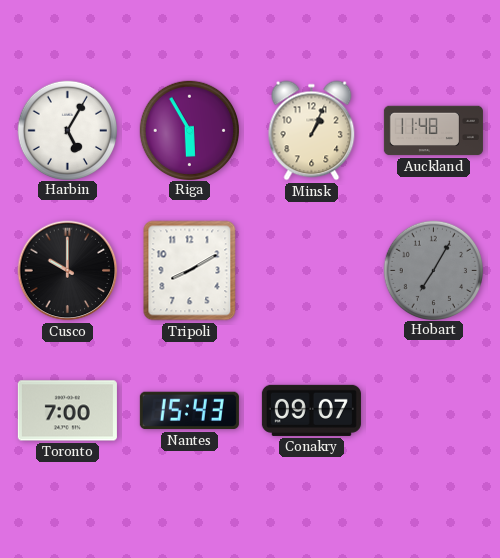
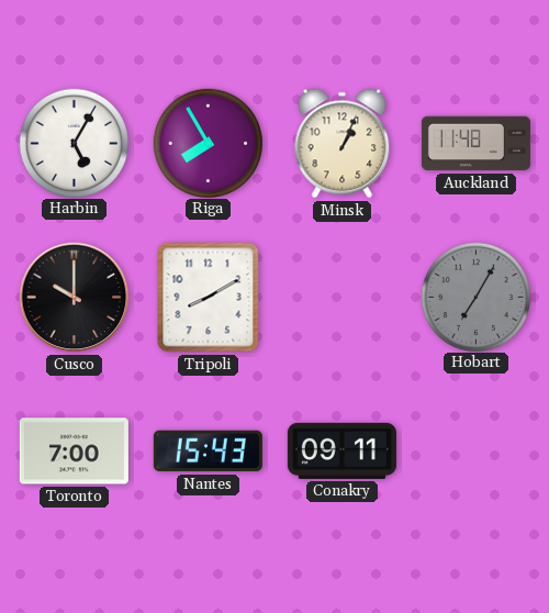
Riga: 5:55 -> 7:55
Conakry: 09:07 -> 09:11
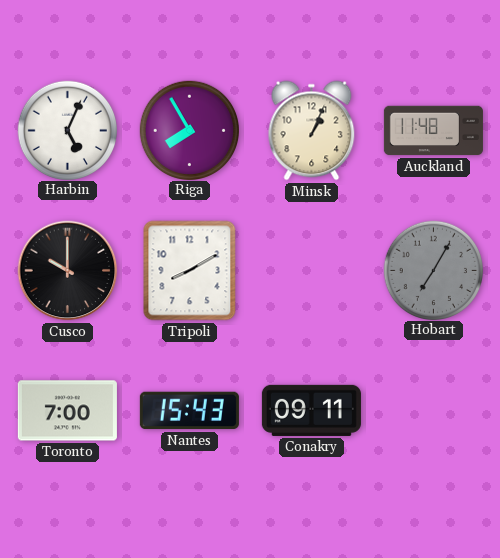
Harbin: 5:05 -> 5:04
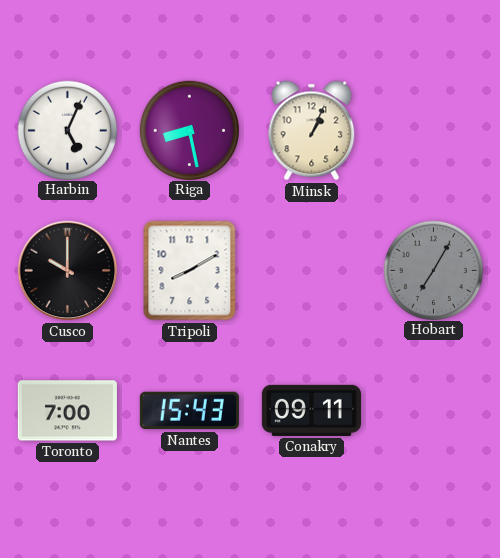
Riga: 7:55 -> 8:28
Auckland: 11:48 -> none
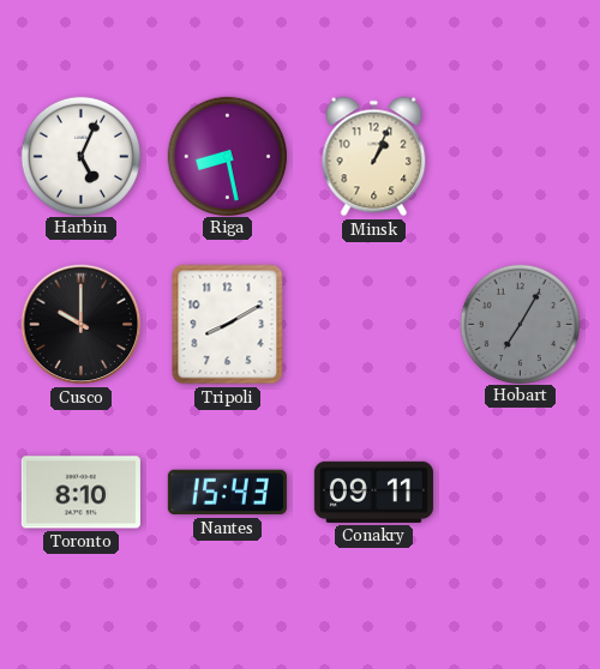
Toronto: 7:00 -> 8:10
